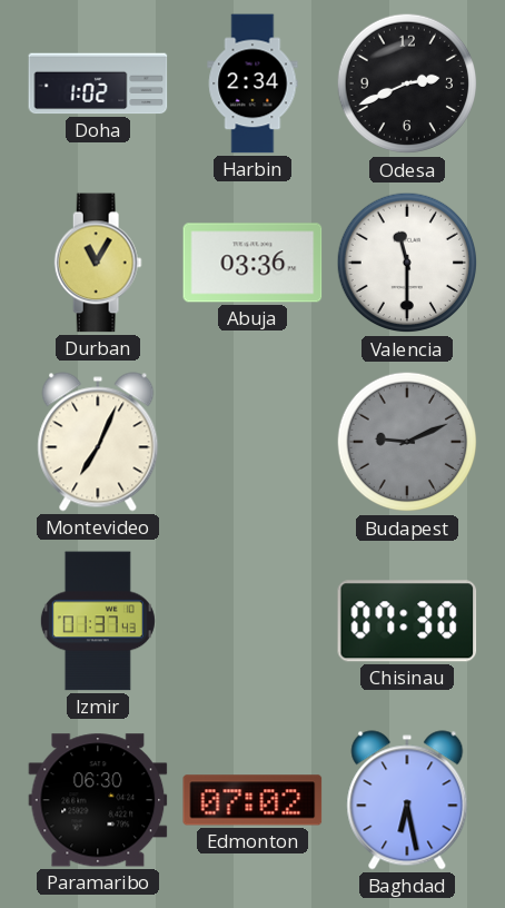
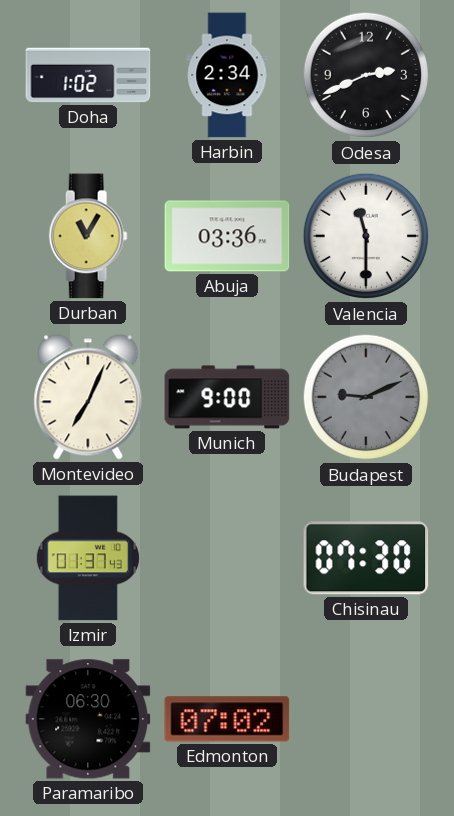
Munich: none -> 9:00
Baghdad: 6:28 -> none
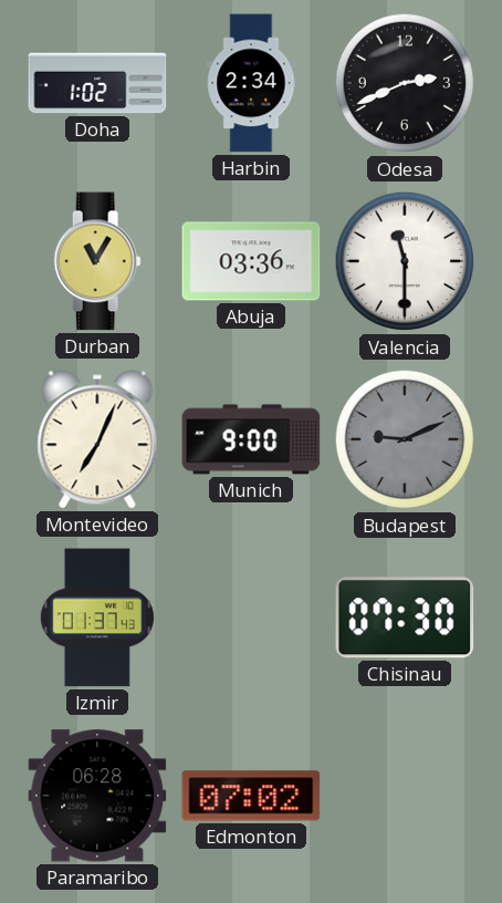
Paramaribo: 06:30 -> 06:28
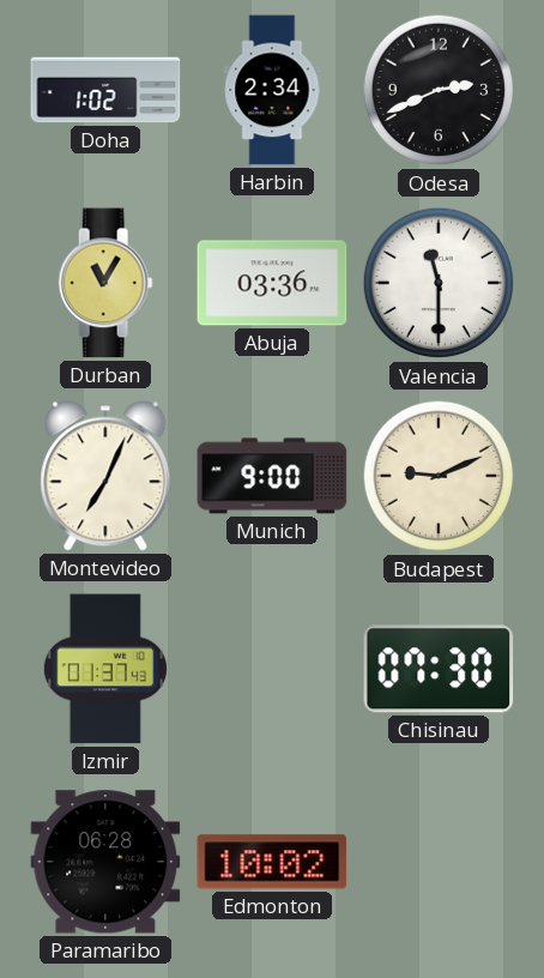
Budapest dial: grey -> cream
Edmonton: 07:02 -> 10:02
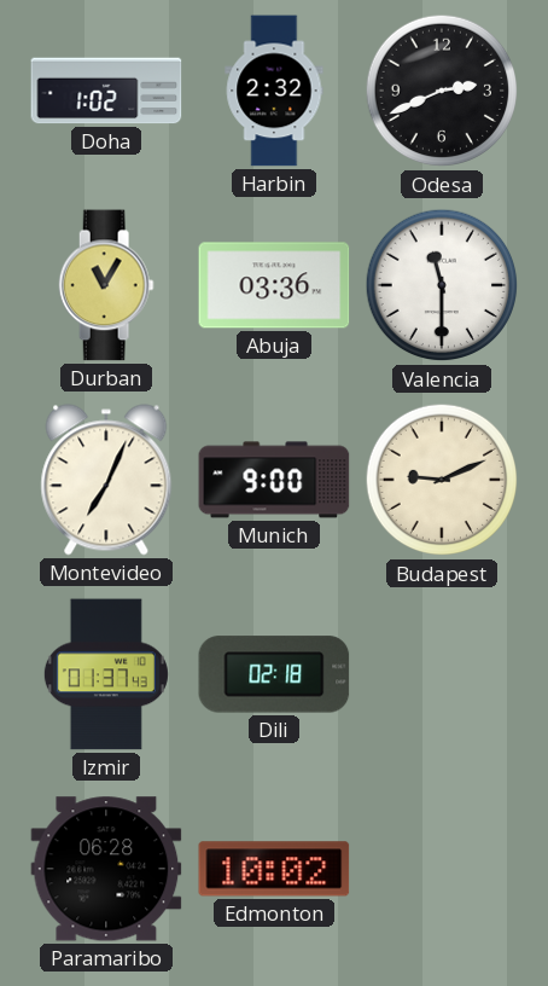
Harbin: 2:34 -> 2:32
Dili: none -> 02:18
Chisinau: 07:30 -> none
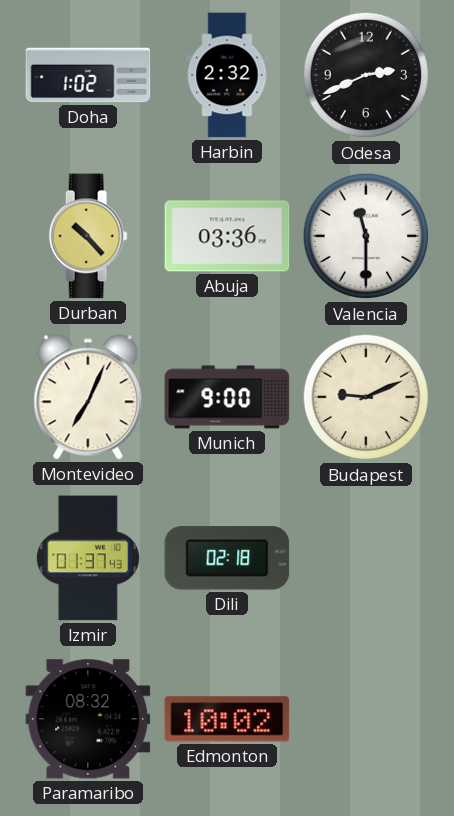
Durban: 11:05 -> 10:23
Paramaribo: 06:28 -> 08:32
